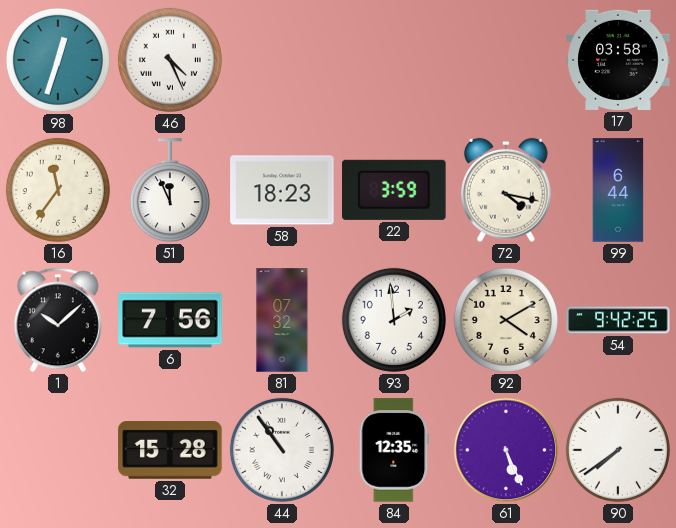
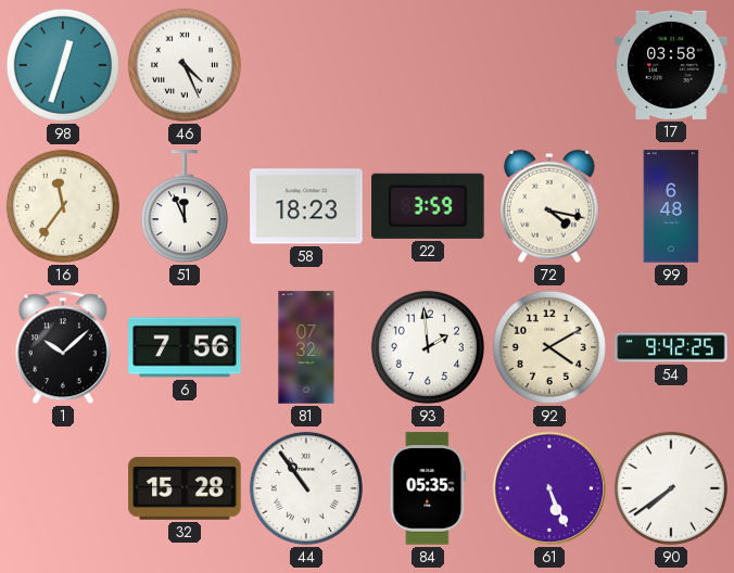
99: 6:44 -> 6:48
84: 12:35 -> 05:35
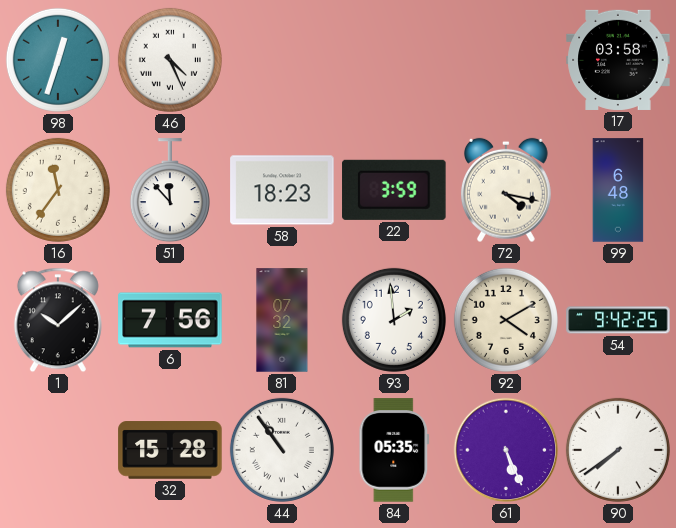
51: 11:56 -> 11:53
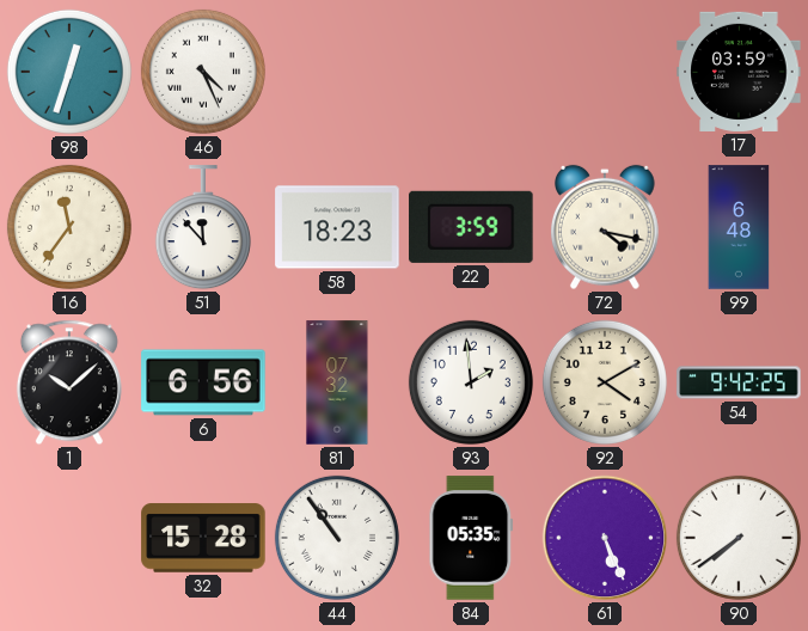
17: 03:58 -> 03:59
6: 7:56 -> 6:56
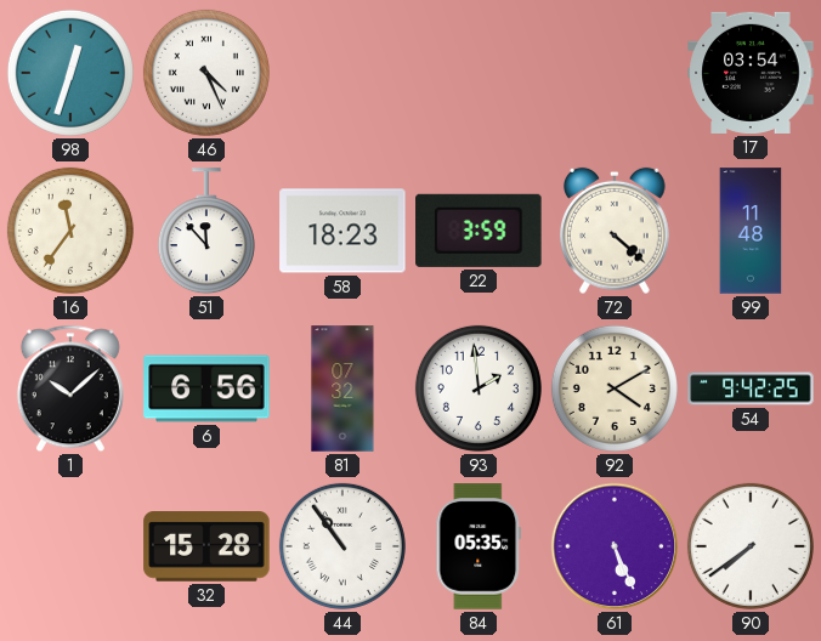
17: 03:59 -> 03:54
72: 4:17 -> 4:22
99: 6:48 -> 11:48
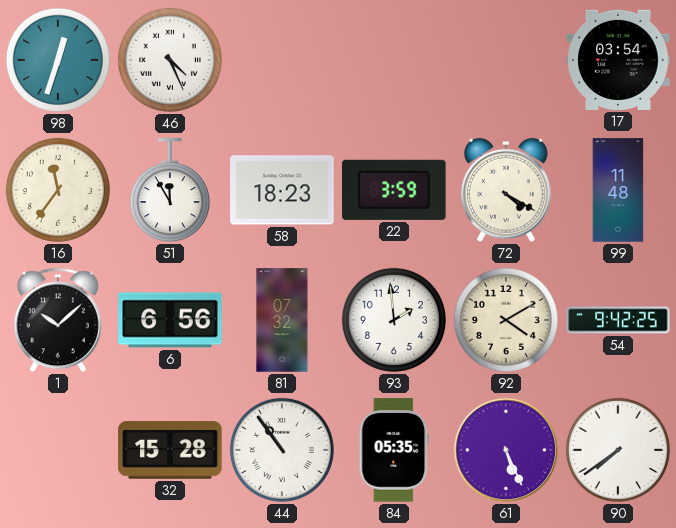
51: 11:53 -> 11:55
72: 4:22 -> 4:20
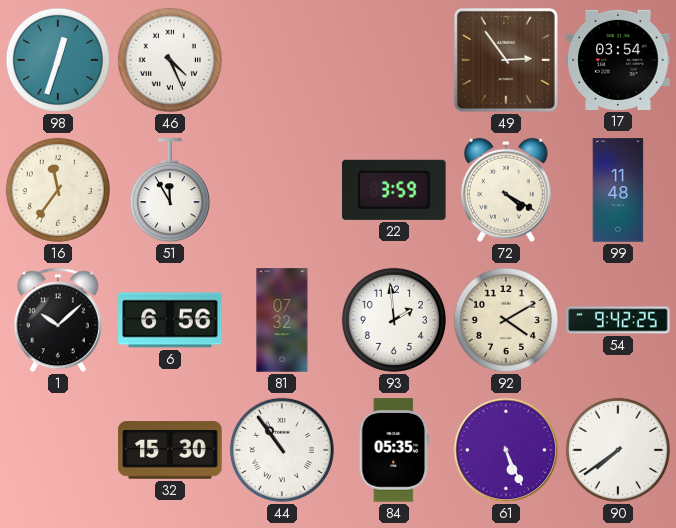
49: none -> 2:54
58: 18:23 -> none
32: 15:28 -> 15:30
